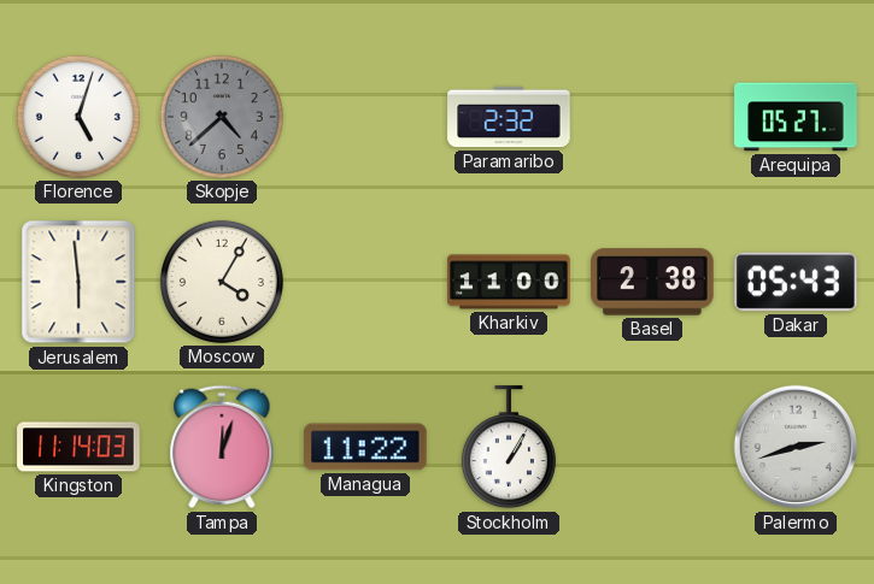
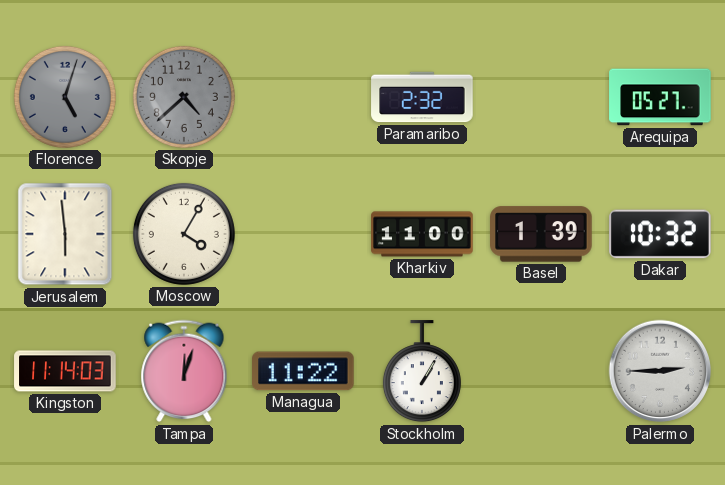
Florence dial: white -> grey
Basel: 2:38 -> 1:39
Dakar: 05:43 -> 10:32
Palermo: 2:42 -> 2:45
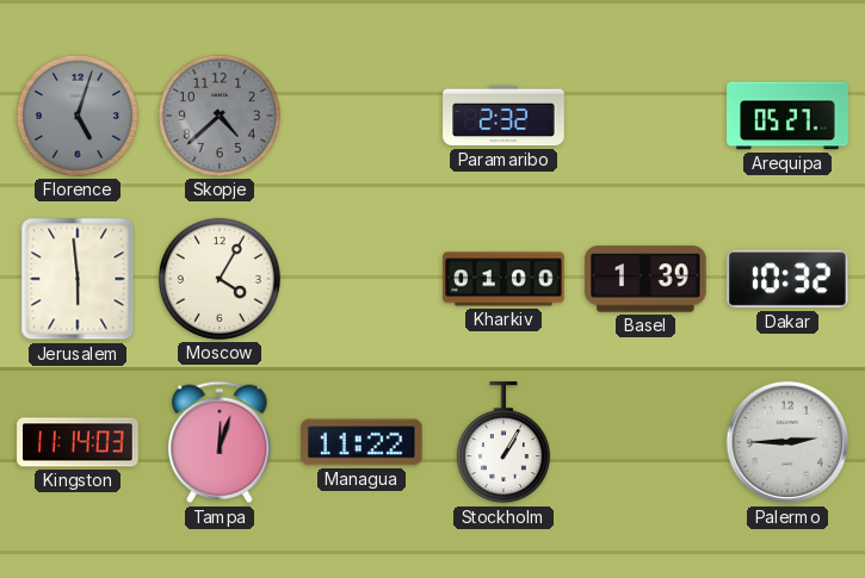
Kharkiv: 11:00 -> 01:00
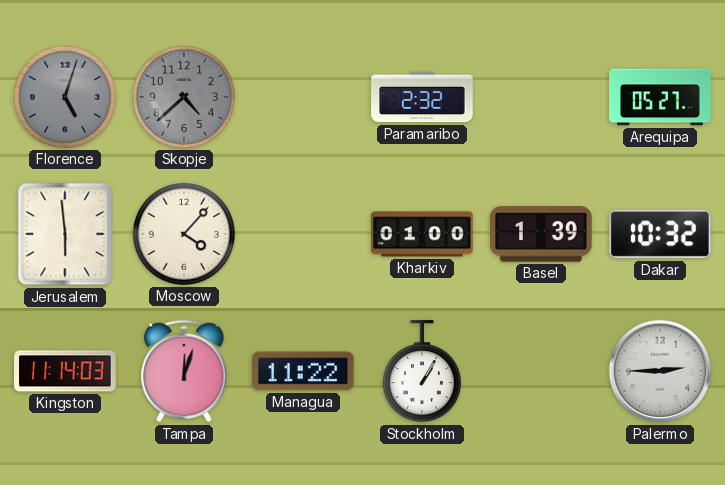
Moscow: 4:05 -> 4:07
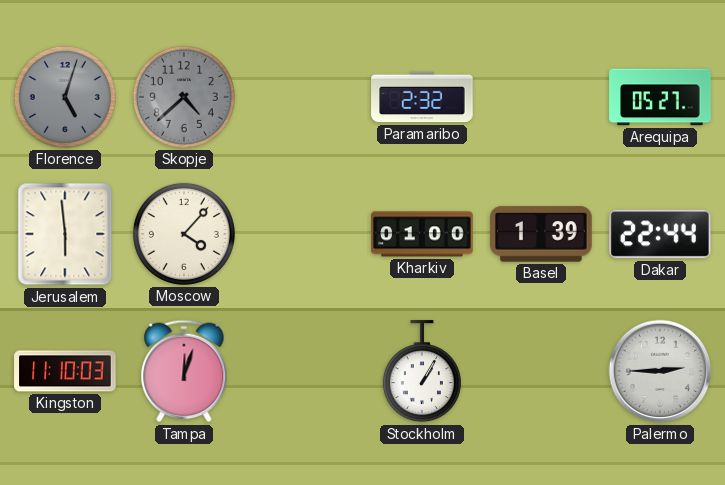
Dakar: 10:32 -> 22:44
Kingston: 11:14 -> 11:10
Managua: 11:22 -> none
